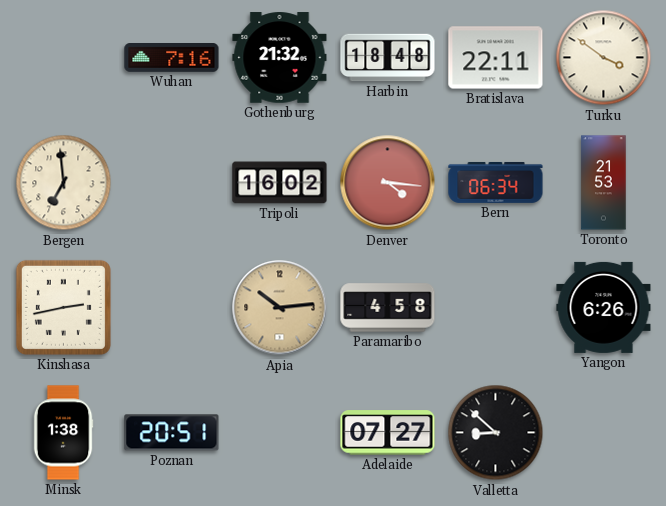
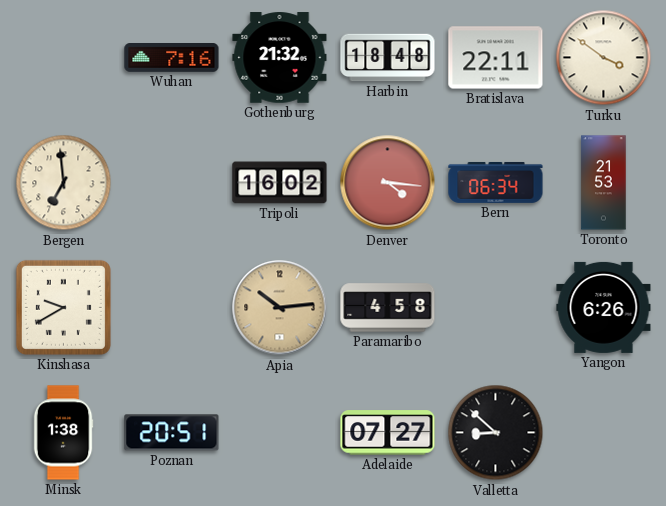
Kinshasa: 2:43 -> 9:40
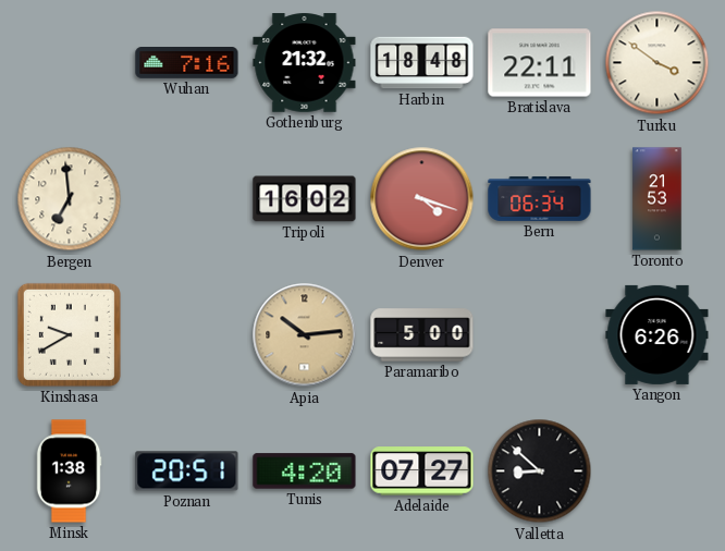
Denver: 4:16 -> 4:18
Paramaribo: 4:58 -> 5:00
Tunis: none -> 4:20
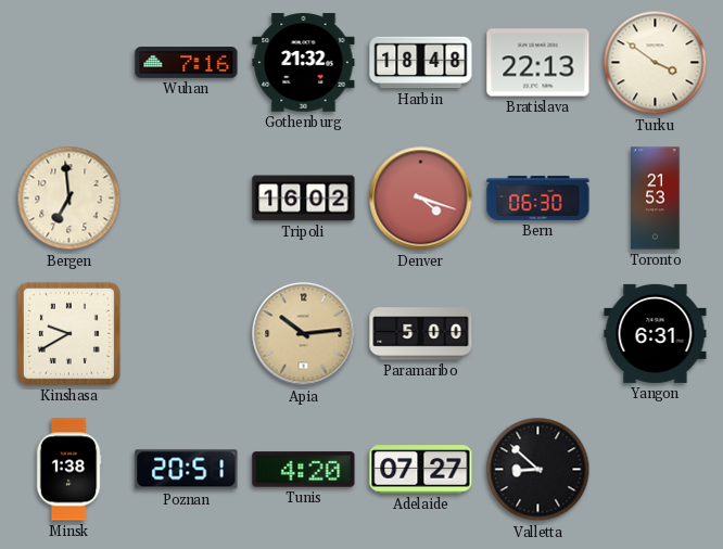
Bratislava: 22:11 -> 22:13
Bern: 06:34 -> 06:30
Yangon: 6:26 -> 6:31
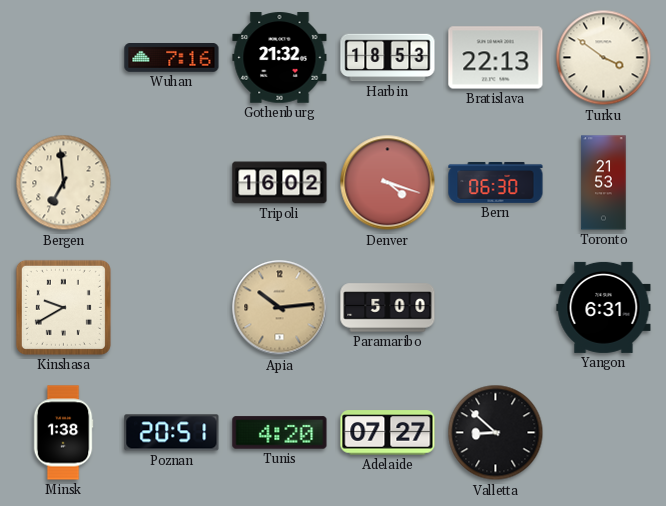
Harbin: 18:48 -> 18:53
